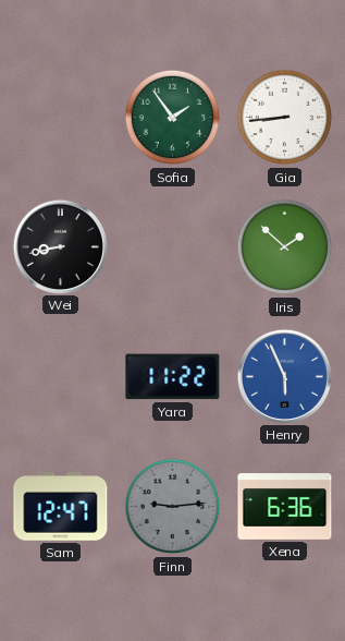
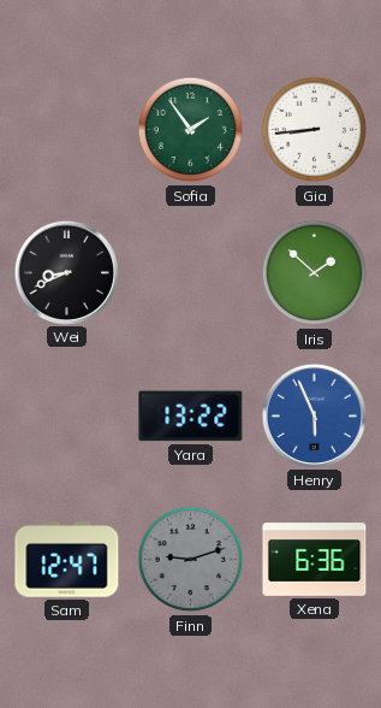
Wei: 8:43 -> 8:41
Yara: 11:22 -> 13:22
Finn: 9:14 -> 9:12
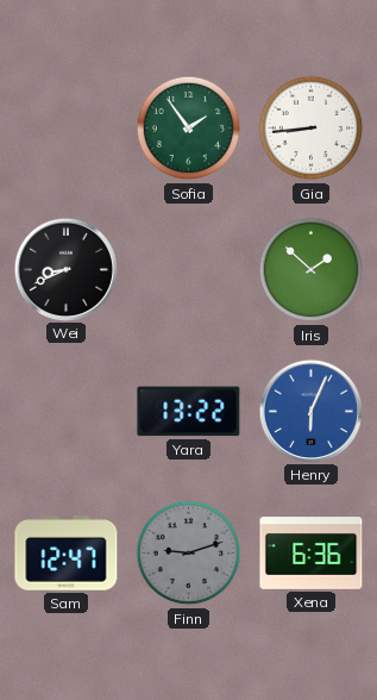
Henry: 5:56 -> 6:04
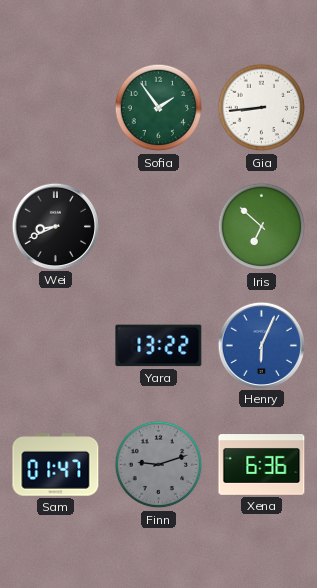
Iris: 1:52 -> 6:52
Sam: 12:47 -> 01:47
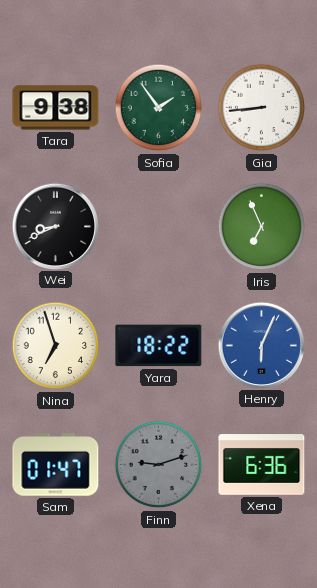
Tara: none -> 9:38
Iris: 6:52 -> 6:56
Nina: none -> 6:57
Yara: 13:22 -> 18:22
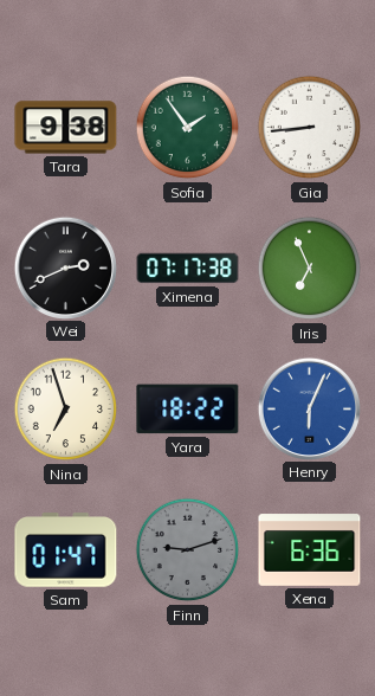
Wei: 8:41 -> 2:41
Ximena: none -> 07:17
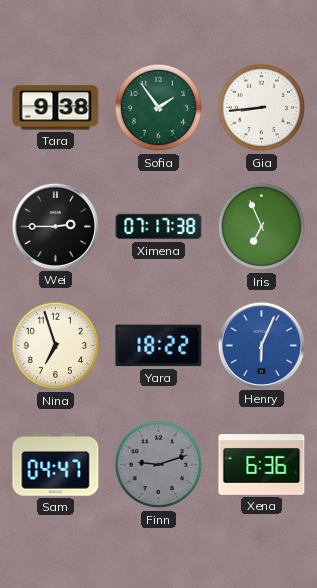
Wei: 2:41 -> 2:45
Sam: 01:47 -> 04:47
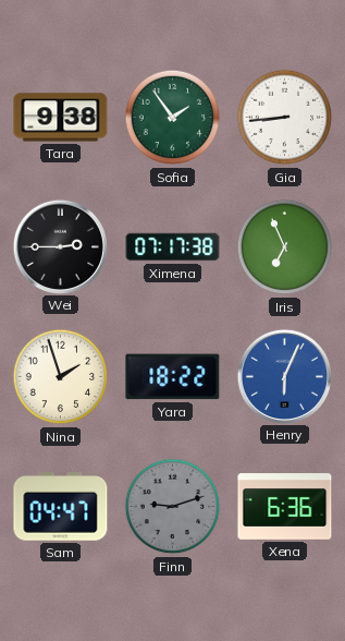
Nina: 6:57 -> 1:57
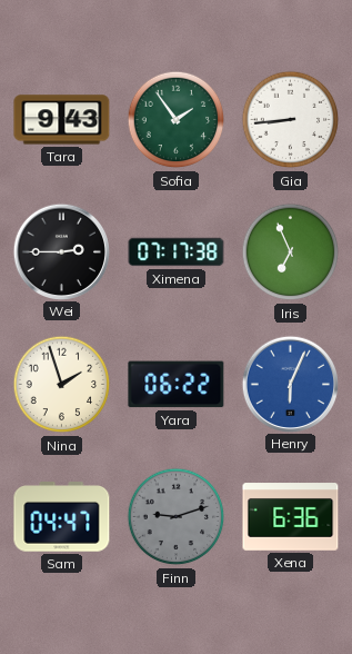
Tara: 9:38 -> 9:43
Yara: 18:22 -> 06:22
